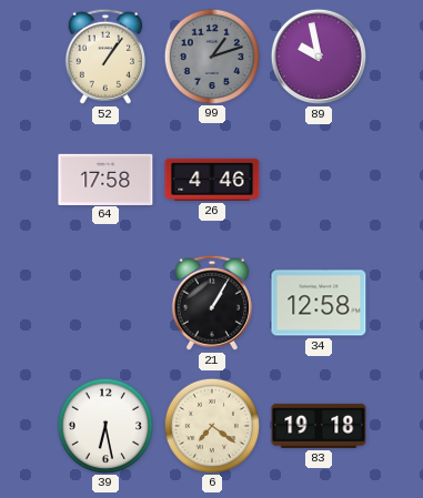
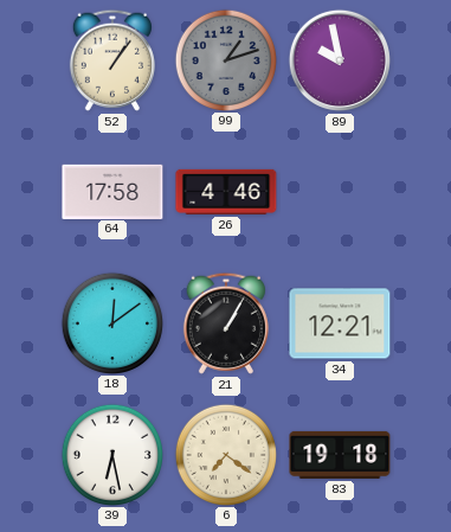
18: none -> 12:09
34: 12:58 -> 12:21
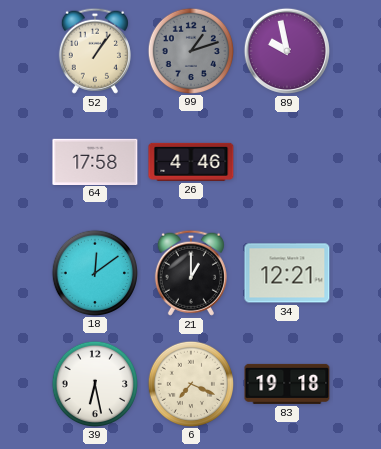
21: 1:05 -> 1:00
6: 7:21 -> 7:19
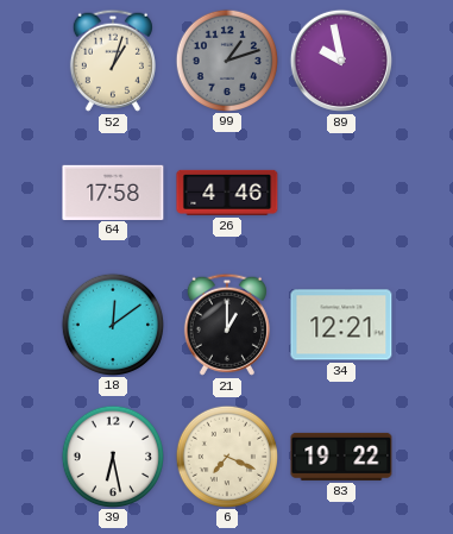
52: 1:06 -> 1:03
83: 19:18 -> 19:22
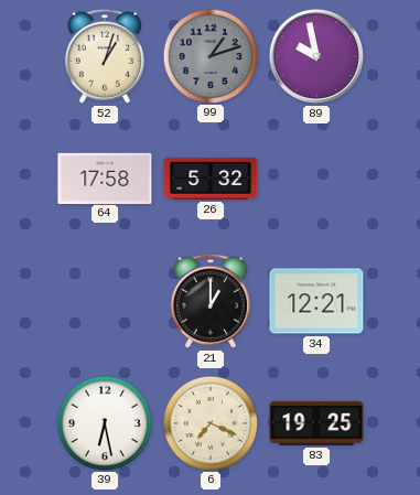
26: 4:46 -> 5:32
18: 12:09 -> none
83: 19:22 -> 19:25
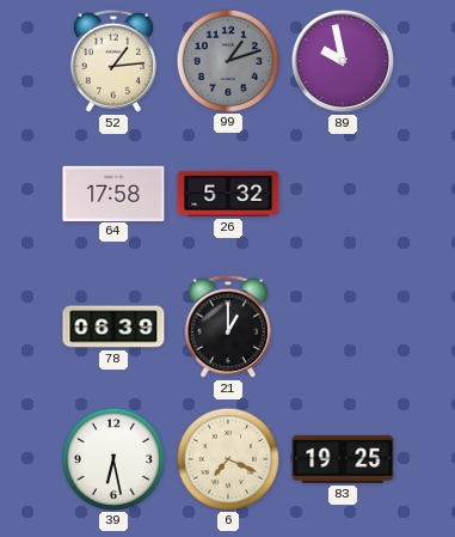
52: 1:03 -> 1:14
78: none -> 06:39
34: 12:21 -> none
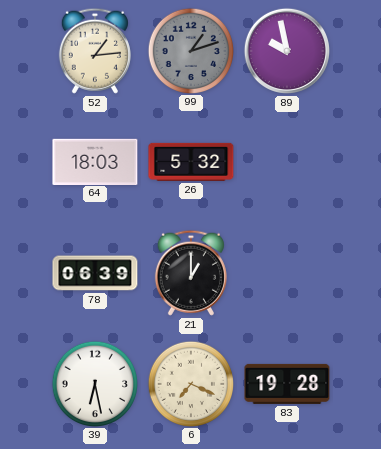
64: 17:58 -> 18:03
83: 19:25 -> 19:28
